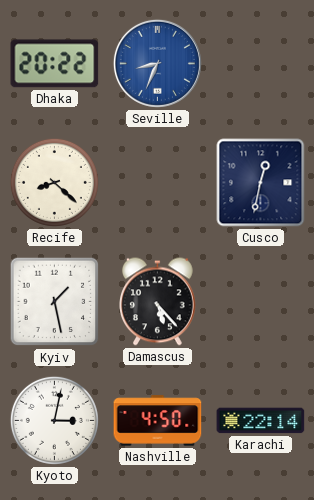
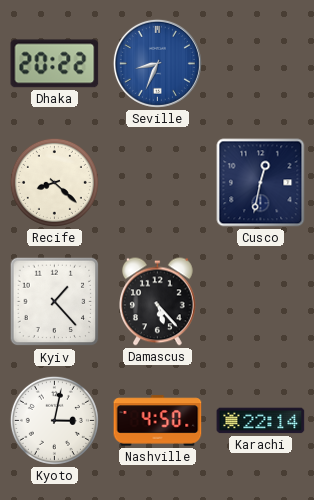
Kyiv: 1:28 -> 1:23
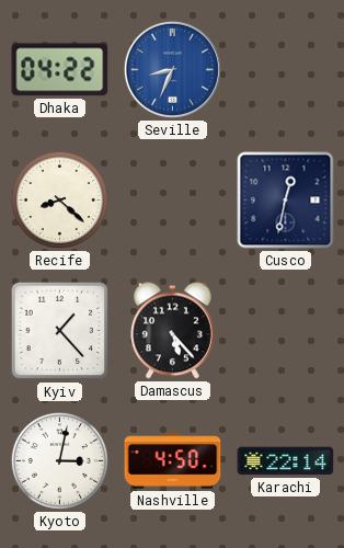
Dhaka: 20:22 -> 04:22
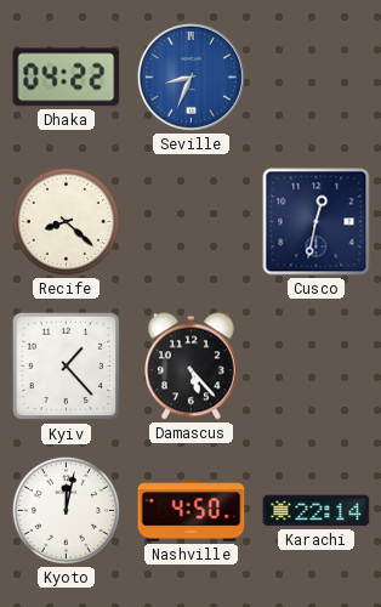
Kyoto: 3:02 -> 12:02
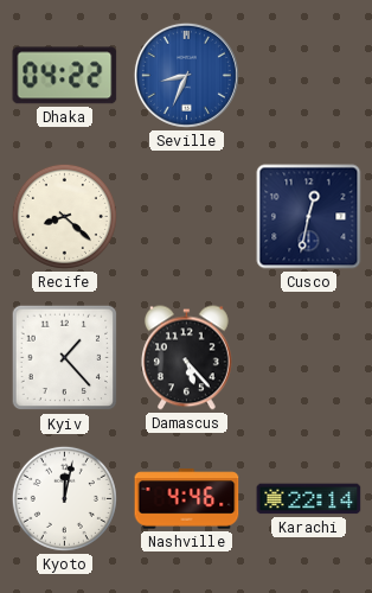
Nashville: 4:50 -> 4:46
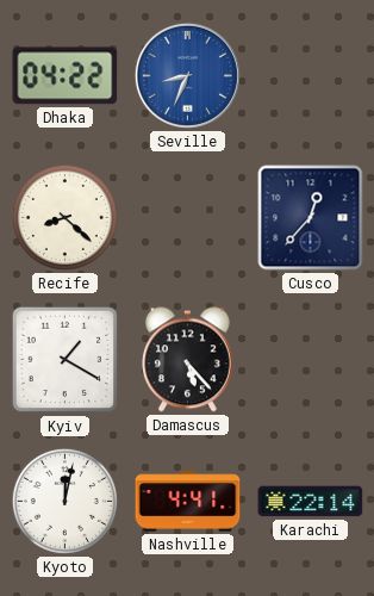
Cusco: 12:32 -> 12:37
Kyiv: 1:23 -> 1:20
Nashville: 4:46 -> 4:41
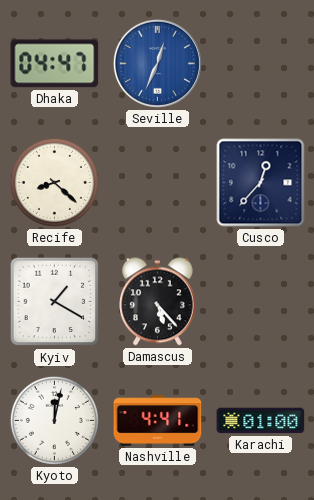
Dhaka: 04:22 -> 04:47
Seville: 8:34 -> 12:34
Karachi: 22:14 -> 01:00
